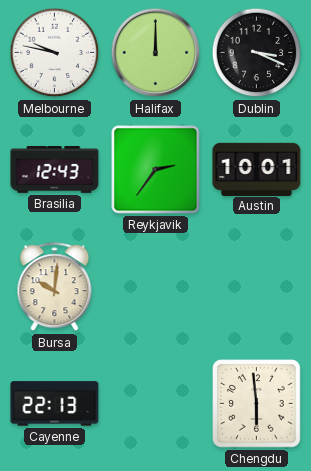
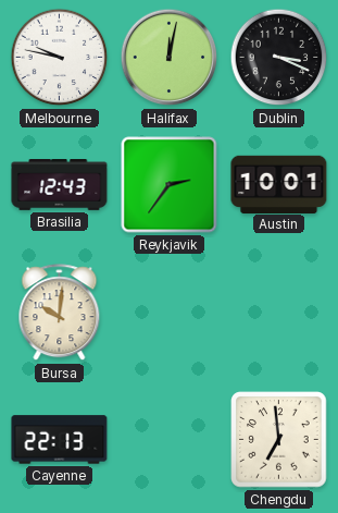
Halifax: 12:00 -> 12:02
Chengdu: 5:59 -> 6:59
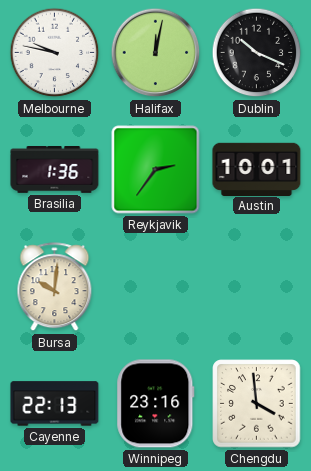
Dublin: 3:19 -> 10:19
Brasilia: 12:43 -> 1:36
Winnipeg: none -> 23:16
Chengdu: 6:59 -> 3:59
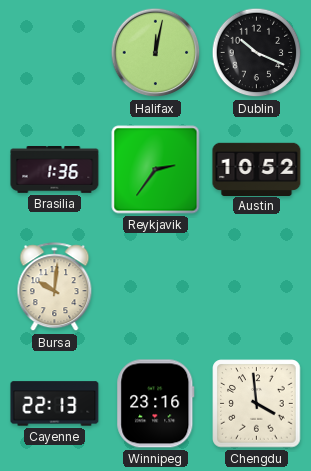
Melbourne: 9:47 -> none
Austin: 10:01 -> 10:52
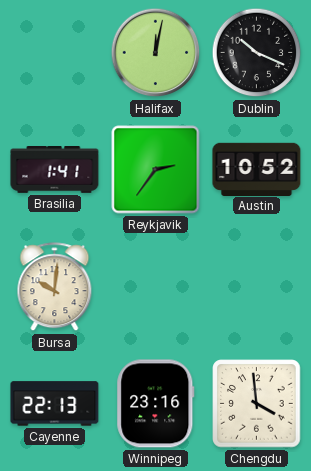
Brasilia: 1:36 -> 1:41
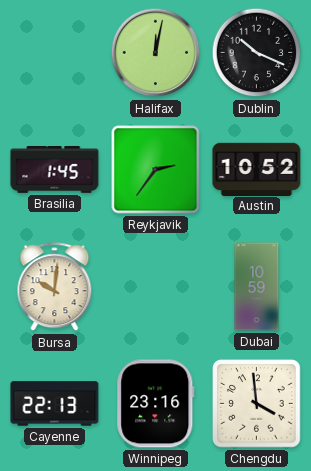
Brasilia: 1:41 -> 1:45
Dubai: none -> 10:59
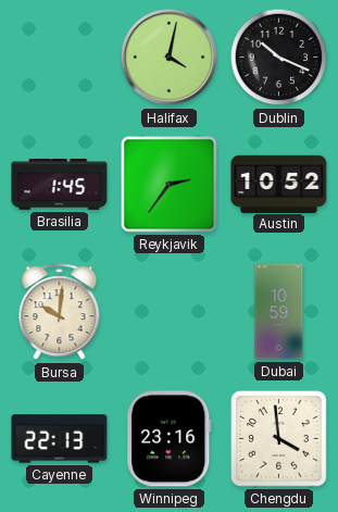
Halifax: 12:02 -> 4:02
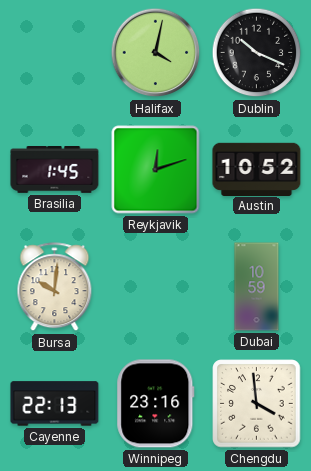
Reykjavik: 2:36 -> 12:12
